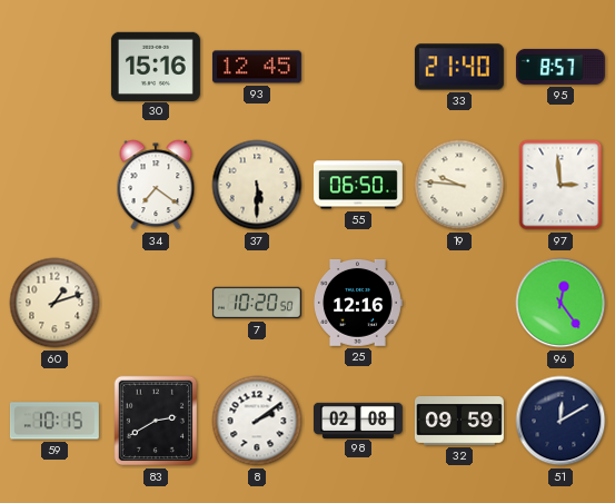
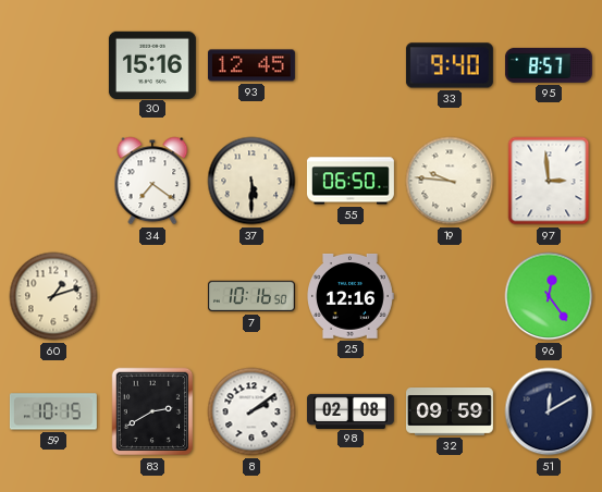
33: 21:40 -> 9:40
7: 10:20 -> 10:16
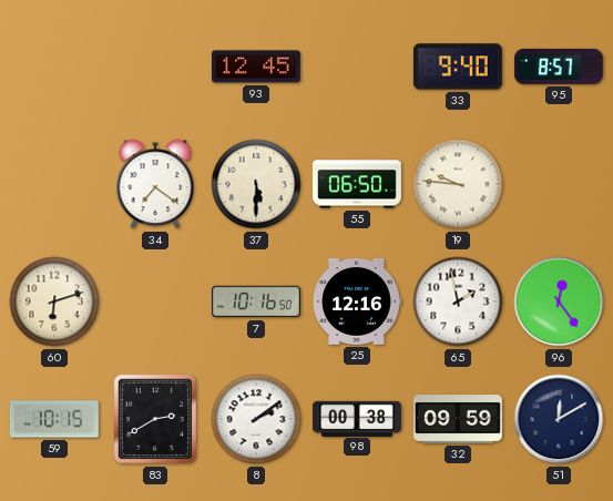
30: 15:16 -> none
97: 2:59 -> none
60: 1:12 -> 6:12
65: none -> 1:58
98: 02:08 -> 00:38
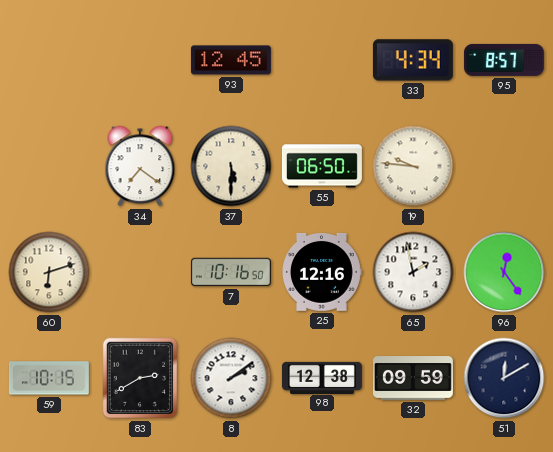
33: 9:40 -> 4:34
98: 00:38 -> 12:38
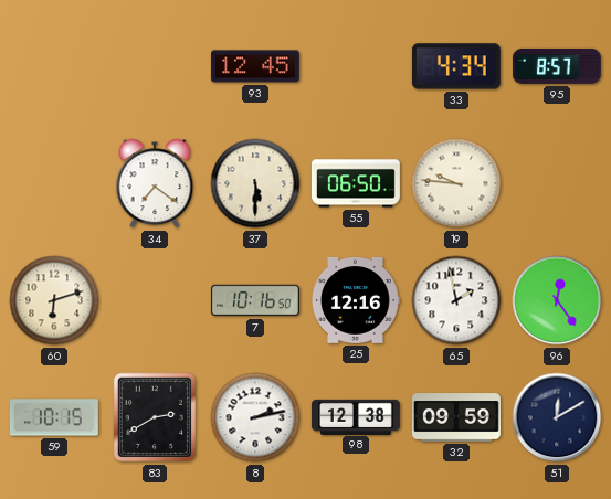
8: 2:09 -> 2:13
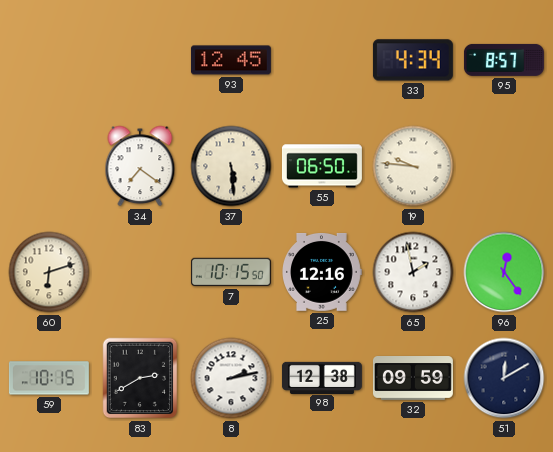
37: 5:30 -> 5:29
7: 10:16 -> 10:15
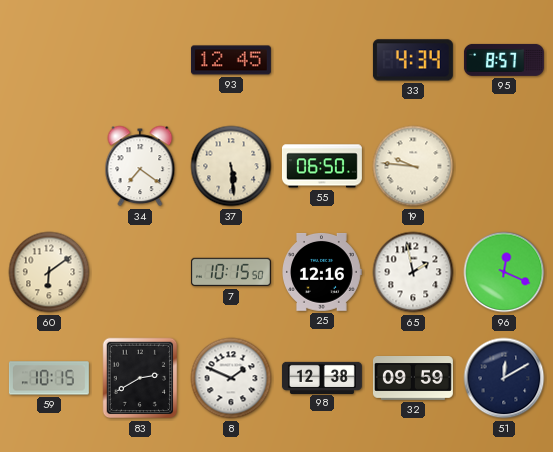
60: 6:12 -> 6:09
96: 12:24 -> 12:19
8: 2:13 -> 1:49
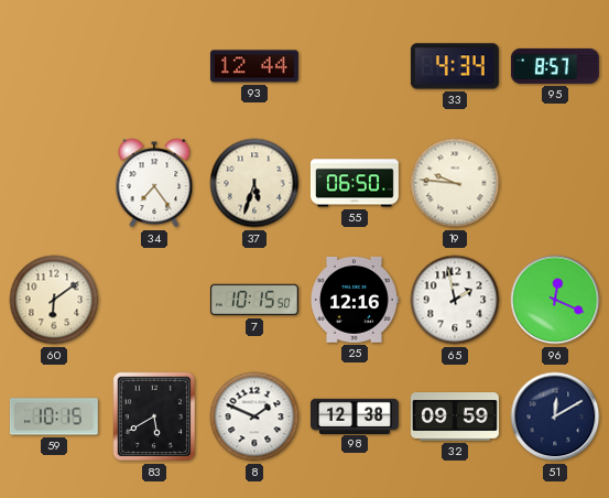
93: 12:45 -> 12:44
34: 7:21 -> 7:24
37: 5:29 -> 5:33
83: 2:40 -> 5:40
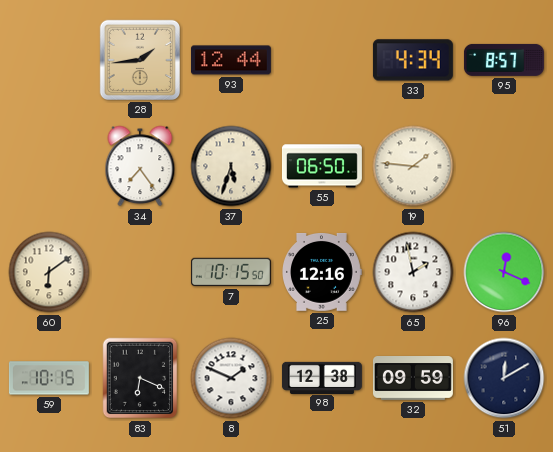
28: none -> 1:44
19: 9:46 -> 1:46
83: 5:40 -> 6:19
